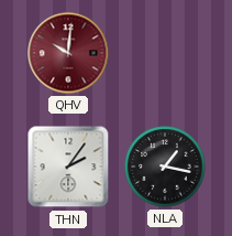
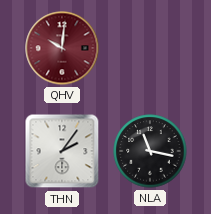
NLA: 1:17 -> 11:17
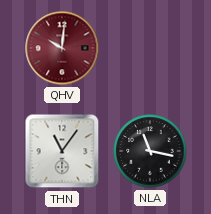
THN: 2:06 -> 11:06
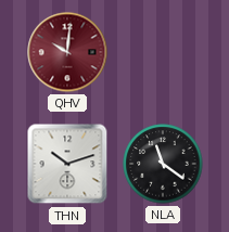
THN: 11:06 -> 10:12
NLA: 11:17 -> 11:21
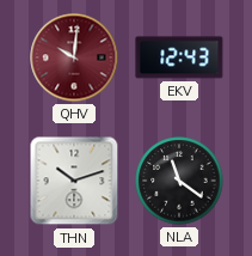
EKV: none -> 12:43
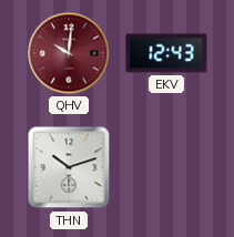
NLA: 11:21 -> none
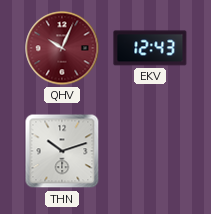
QHV: 10:01 -> 10:04
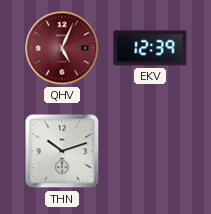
QHV: 10:04 -> 5:04
EKV: 12:43 -> 12:39
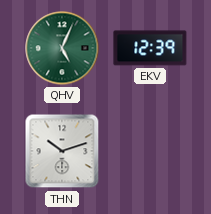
QHV dial: burgundy -> green
